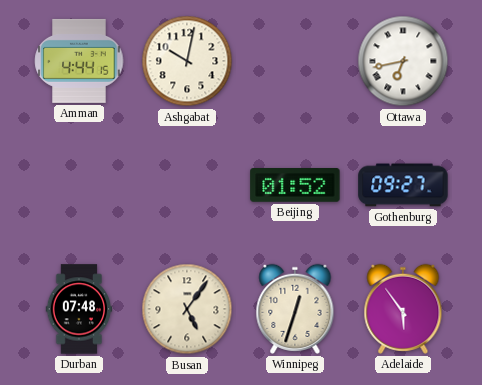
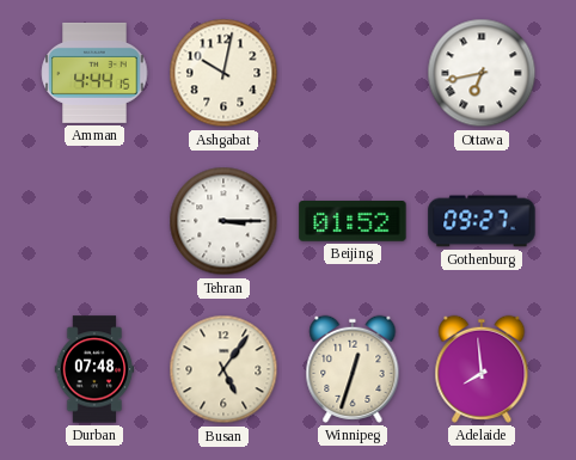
Tehran: none -> 3:15
Adelaide: 5:54 -> 7:59
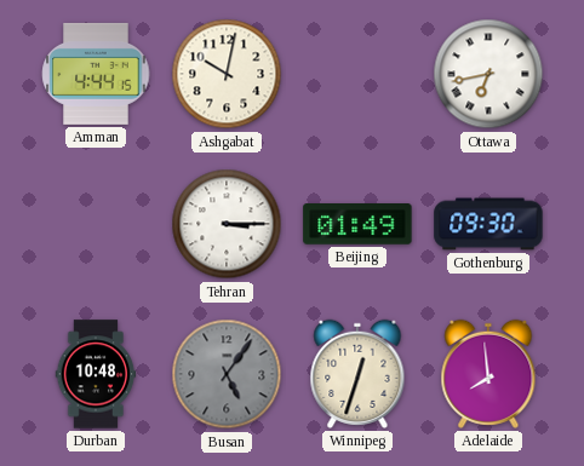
Beijing: 01:52 -> 01:49
Gothenburg: 09:27 -> 09:30
Durban: 07:48 -> 10:48
Busan dial: cream -> grey
